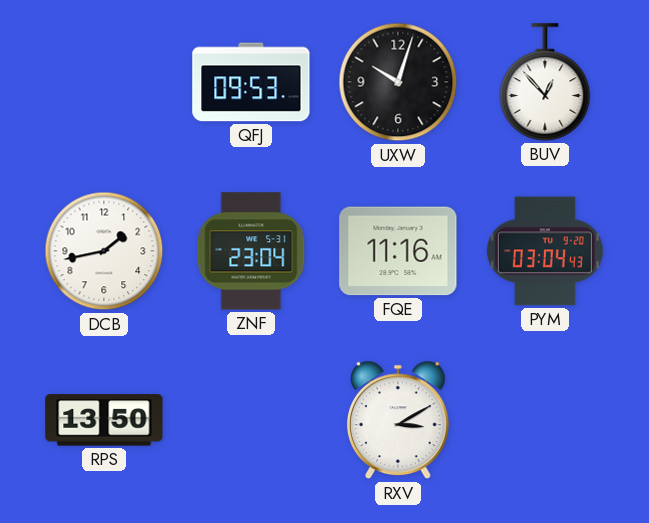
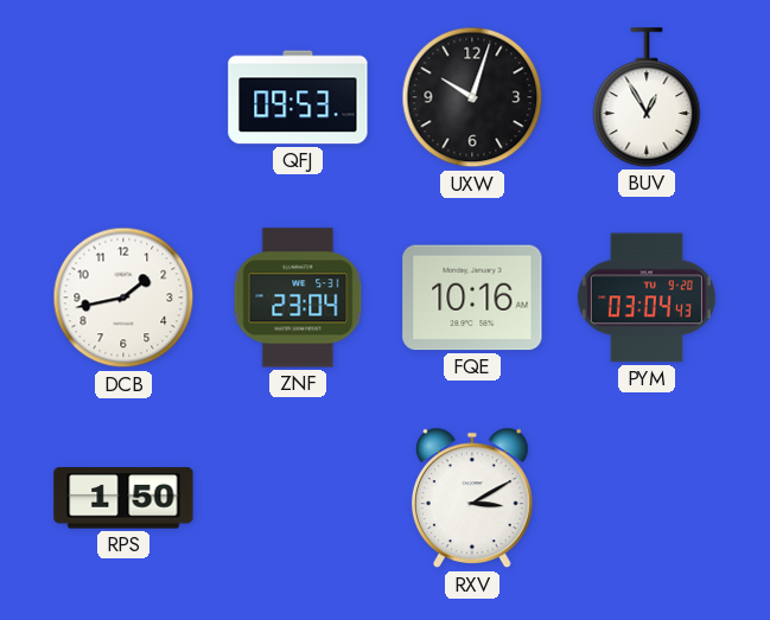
BUV: 12:53 -> 12:55
FQE: 11:16 -> 10:16
RPS: 13:50 -> 1:50
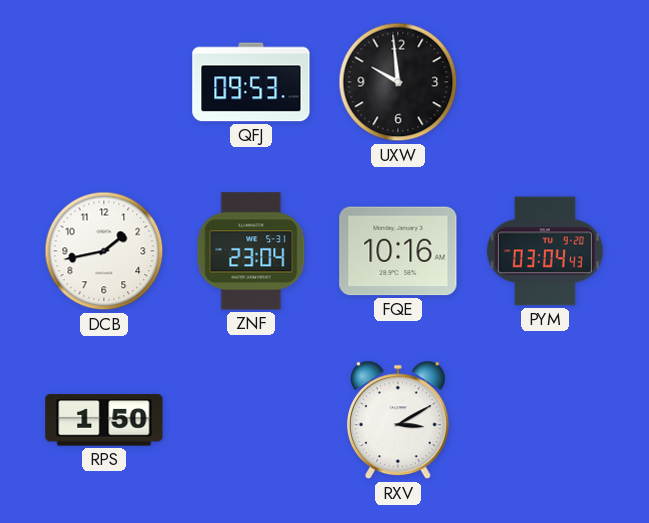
UXW: 10:03 -> 9:59
BUV: 12:55 -> none
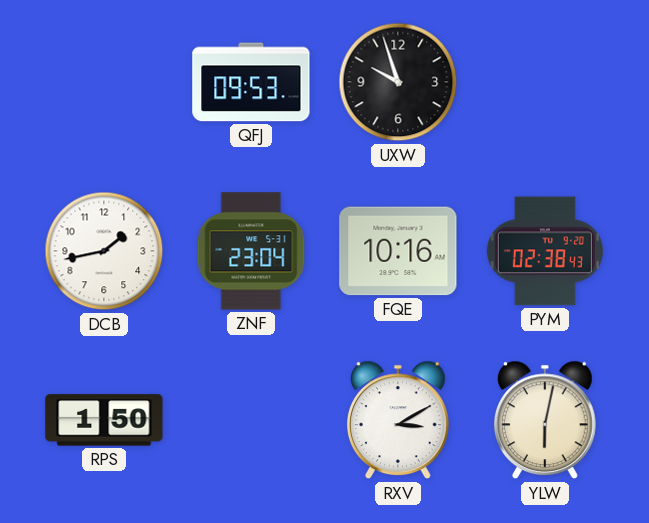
UXW: 9:59 -> 9:57
PYM: 03:04 -> 02:38
YLW: none -> 6:02
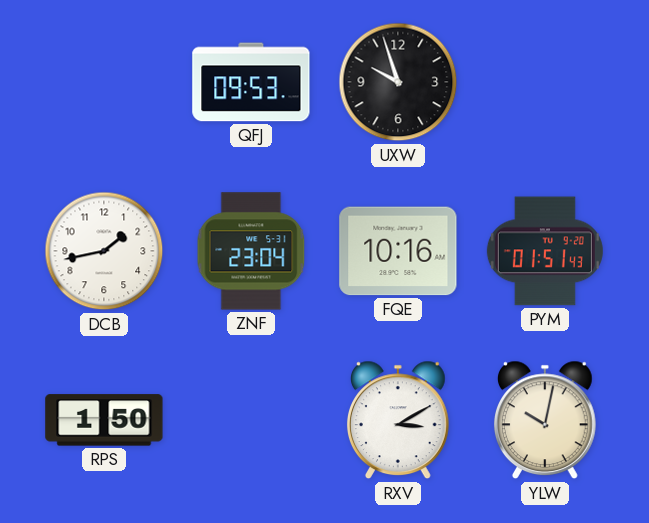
PYM: 02:38 -> 01:51
YLW: 6:02 -> 10:02
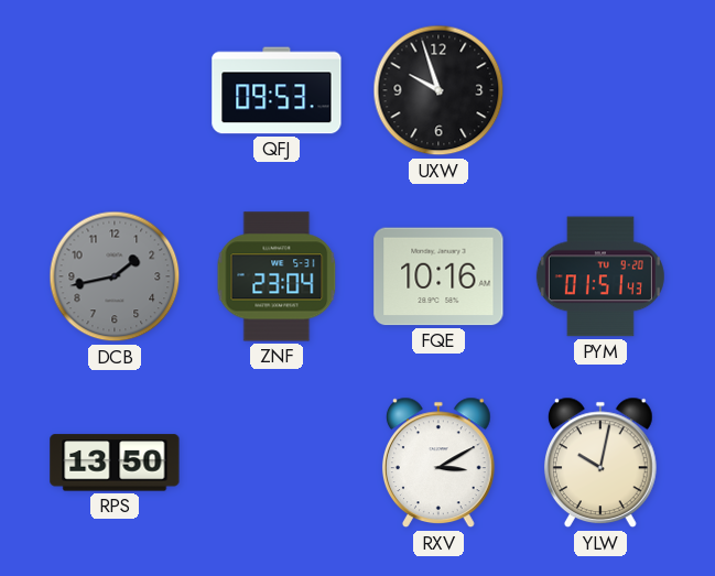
DCB dial: white -> grey
RPS: 1:50 -> 13:50
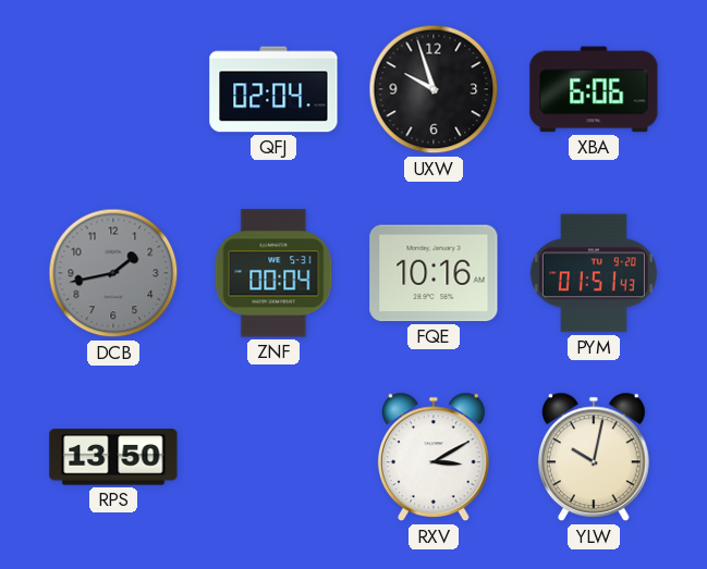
QFJ: 09:53 -> 02:04
XBA: none -> 6:06
ZNF: 23:04 -> 00:04
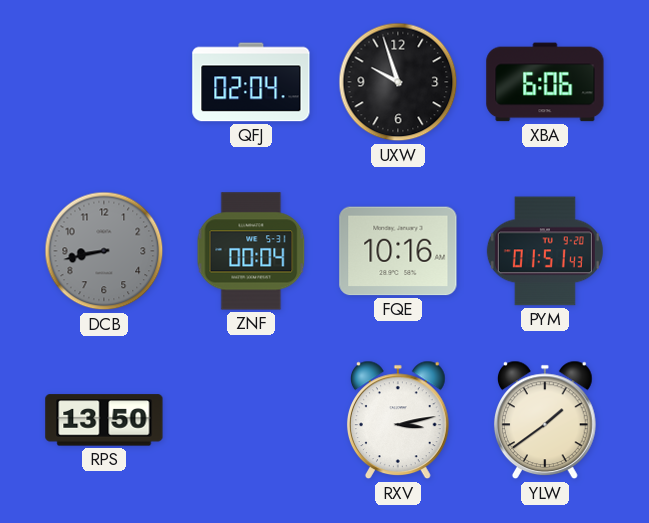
DCB: 1:43 -> 8:43
RXV: 3:10 -> 3:13
YLW: 10:02 -> 1:39
